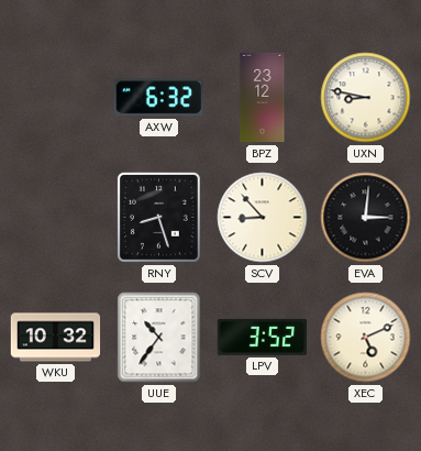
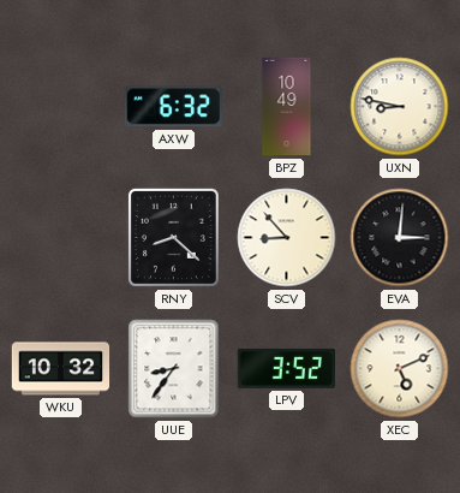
BPZ: 23:12 -> 10:49
RNY: 8:27 -> 8:22
UUE: 10:36 -> 8:36
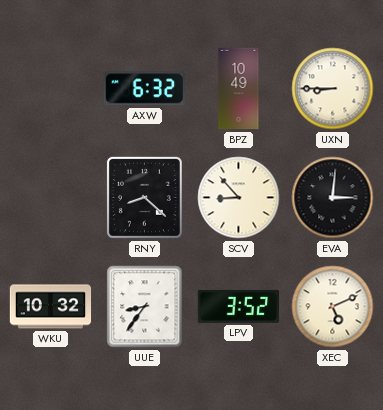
UXN: 8:47 -> 8:45
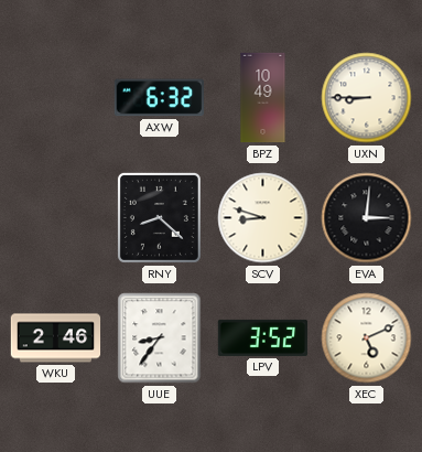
SCV: 8:53 -> 8:48
WKU: 10:32 -> 2:46
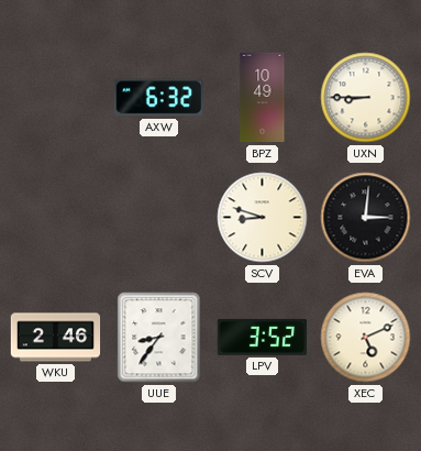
RNY: 8:22 -> none
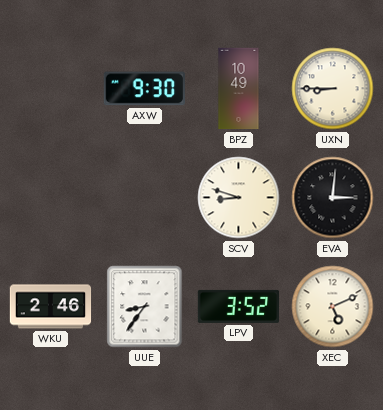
AXW: 6:32 -> 9:30
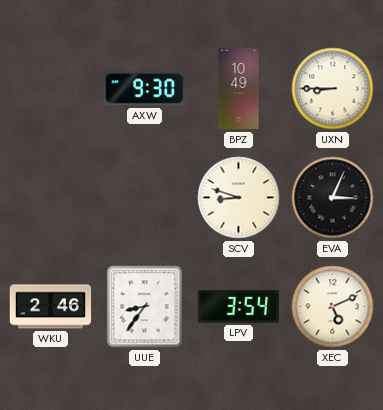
EVA: 3:01 -> 3:04
LPV: 3:52 -> 3:54
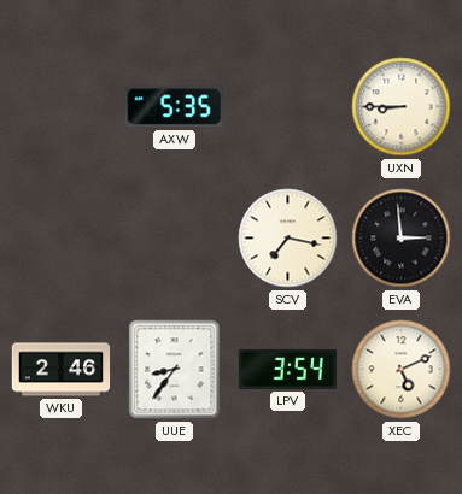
AXW: 9:30 -> 5:35
BPZ: 10:49 -> none
SCV: 8:48 -> 7:17
EVA: 3:04 -> 2:59
